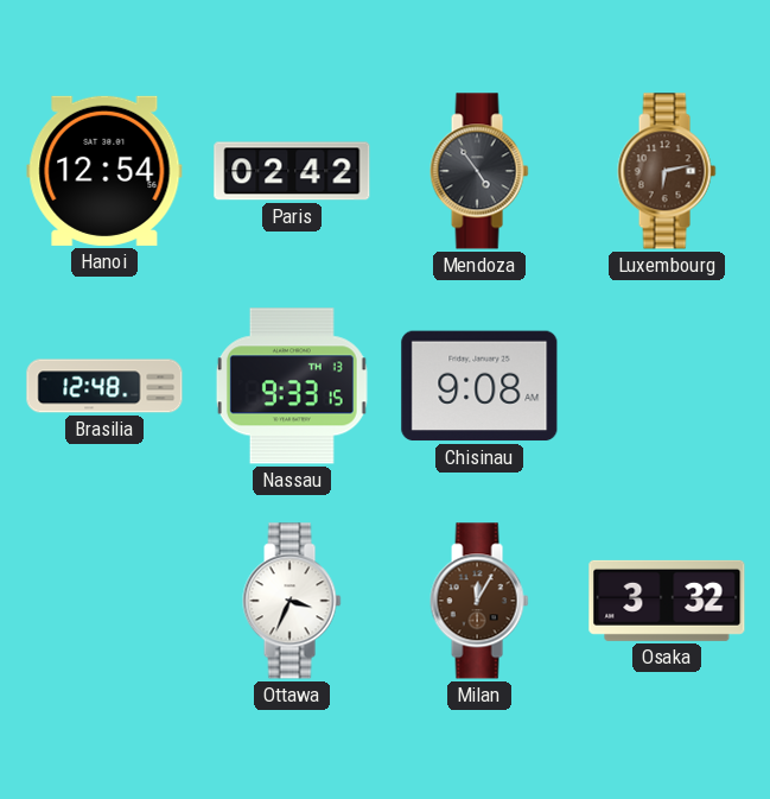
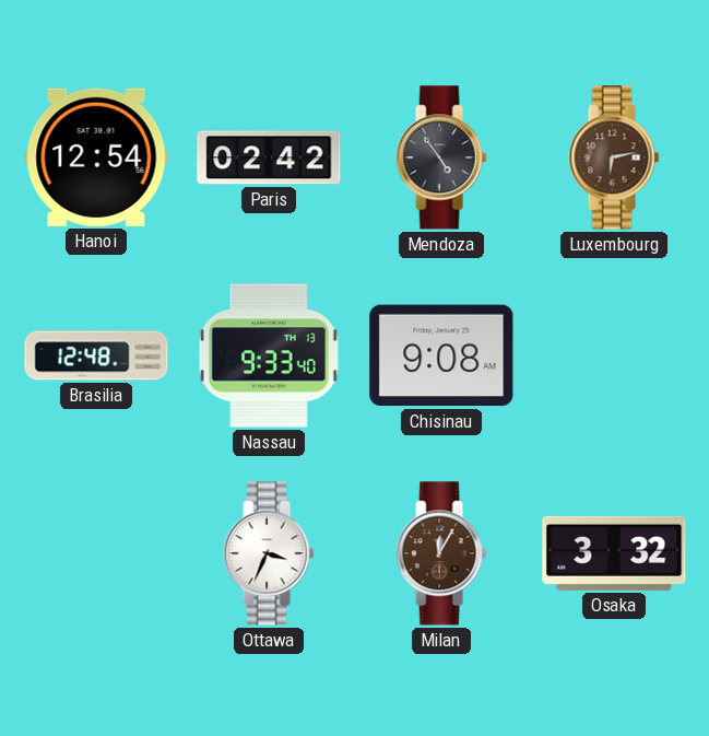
Nassau: 9:33:15 -> 9:33:40
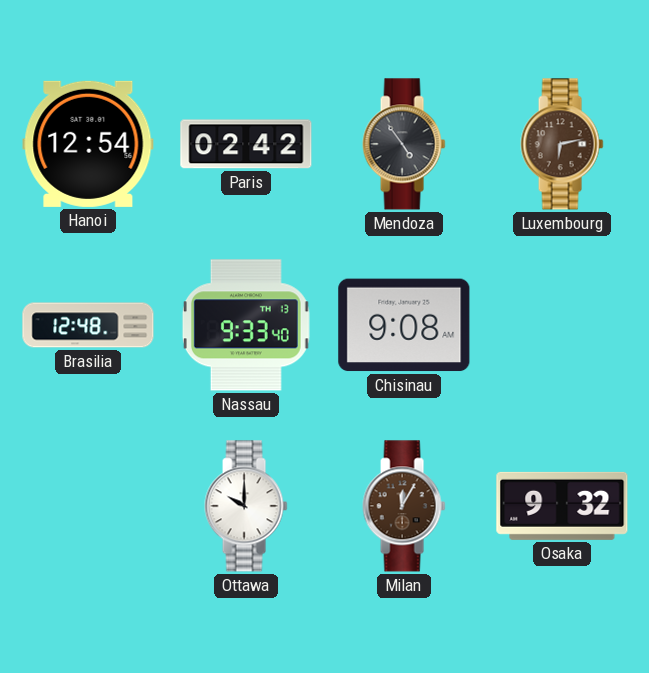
Ottawa: 3:34 -> 10:00
Osaka: 3:32 -> 9:32
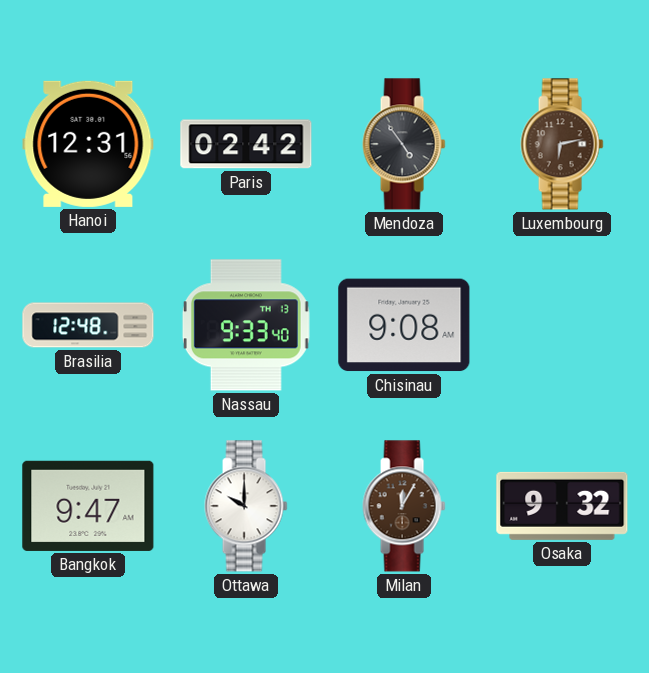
Hanoi: 12:54 -> 12:31
Bangkok: none -> 9:47
